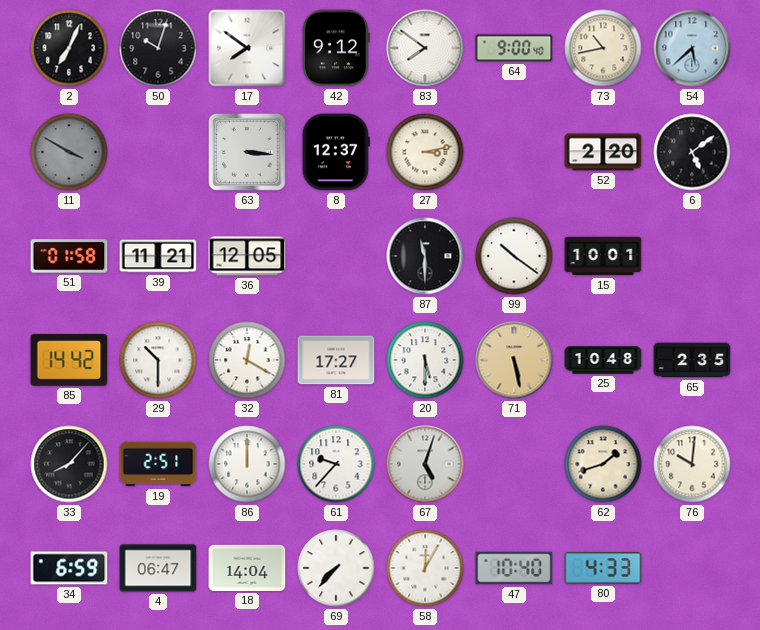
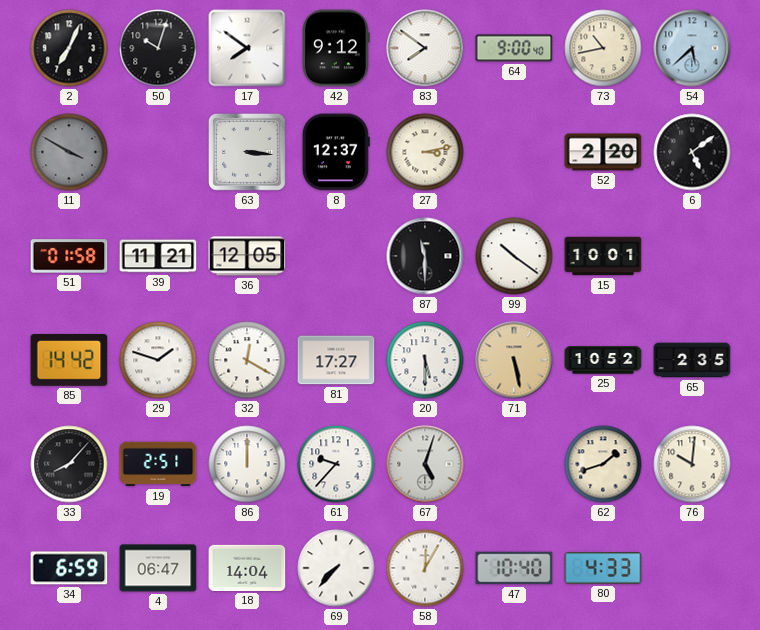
29: 10:30 -> 1:48
25: 10:48 -> 10:52
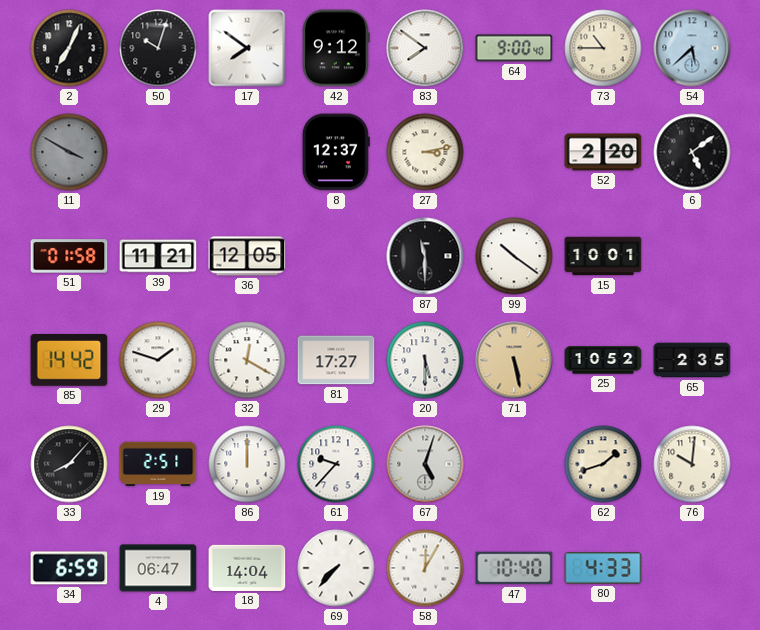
73: 10:43 -> 10:45
63: 3:16 -> none
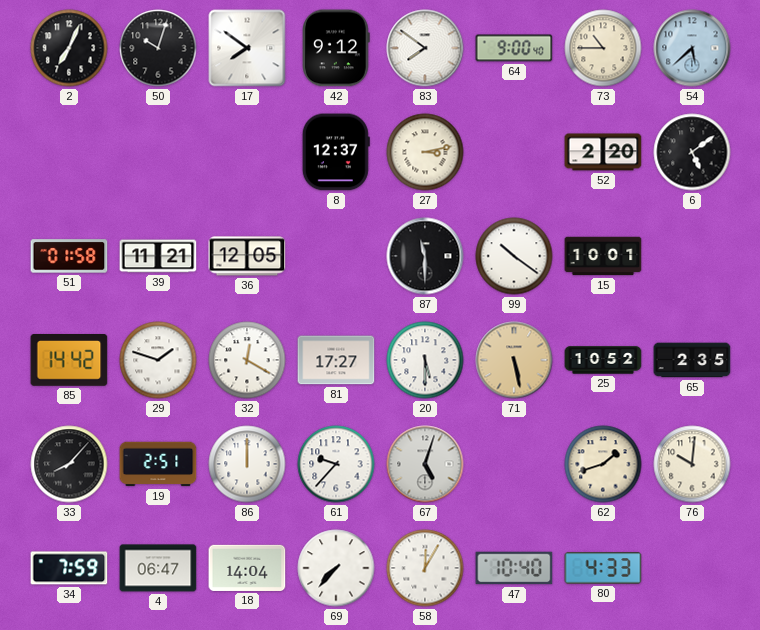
11: 3:50 -> none
34: 6:59 -> 7:59
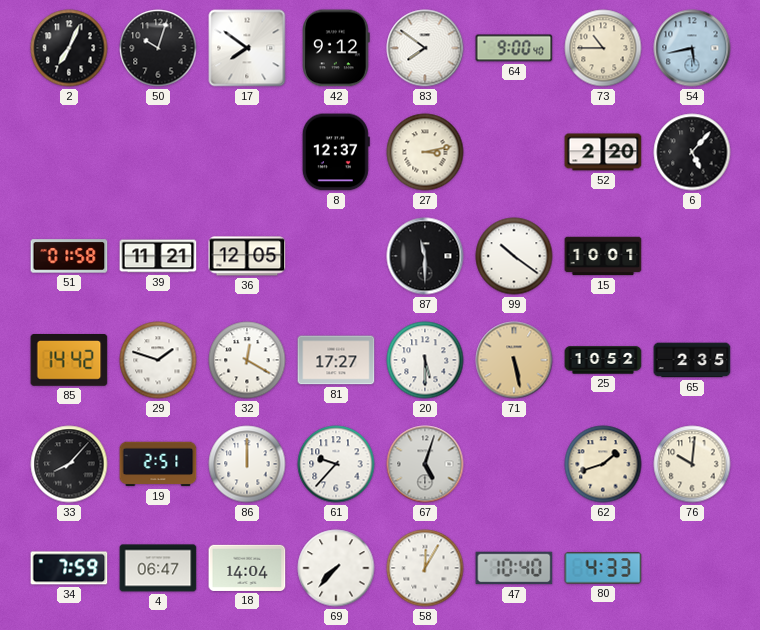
54: 5:38 -> 5:43
6: 5:09 -> 5:07
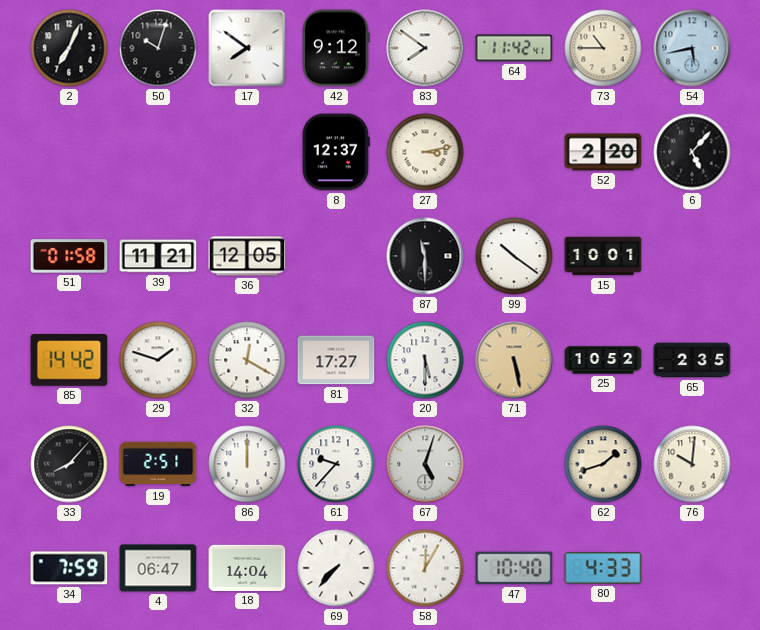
64: 9:00 -> 11:42
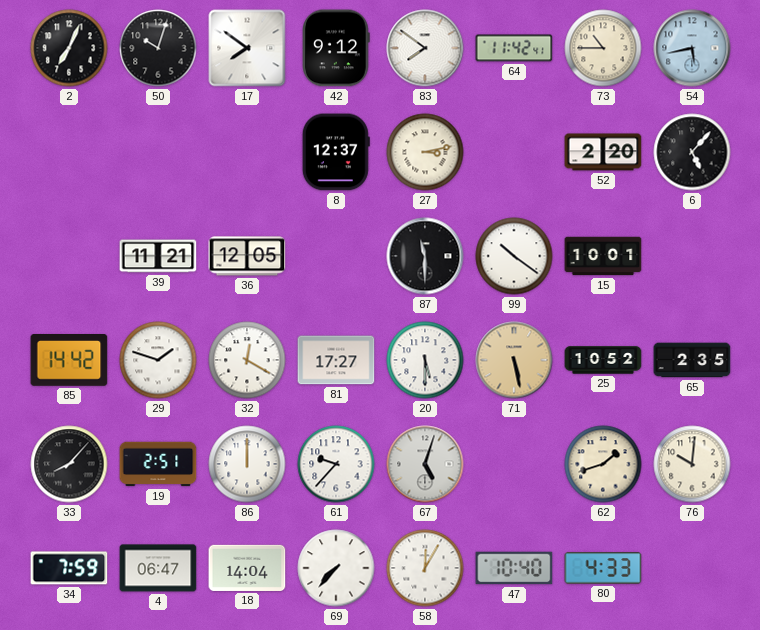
51: 01:58 -> none
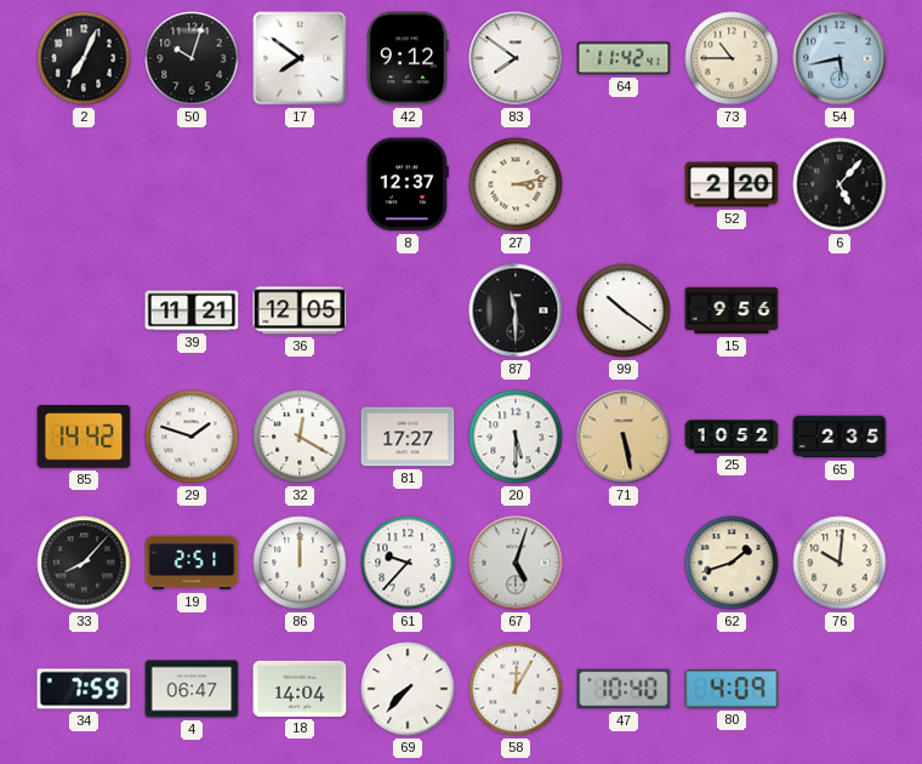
15: 10:01 -> 9:56
80: 4:33 -> 4:09
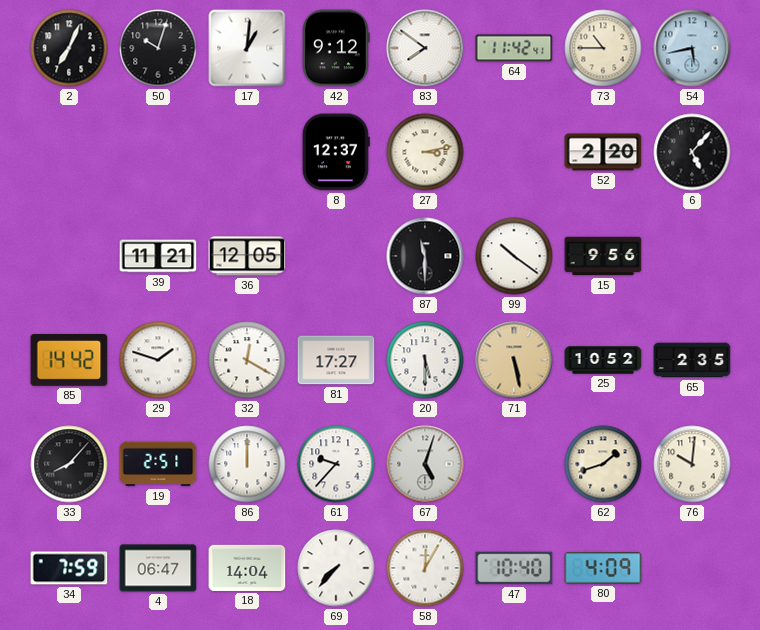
17: 7:51 -> 1:01
